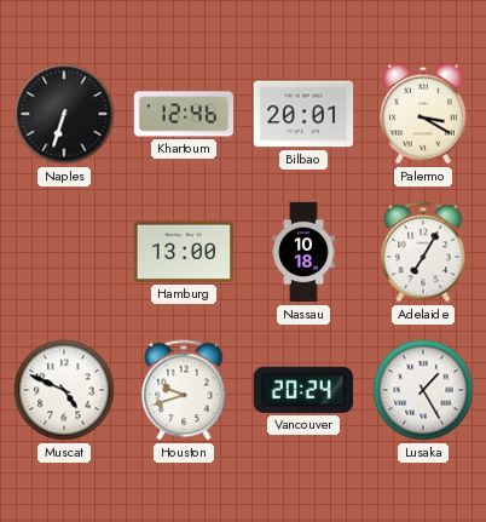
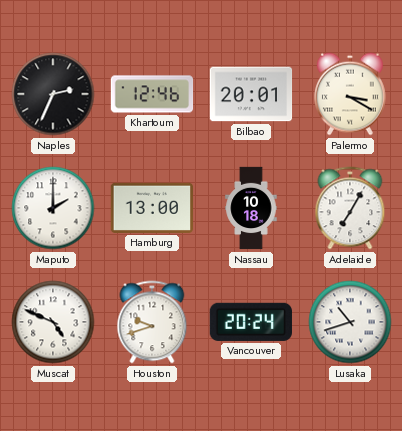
Naples: 6:33 -> 2:34
Maputo: none -> 2:00
Lusaka: 1:25 -> 10:42
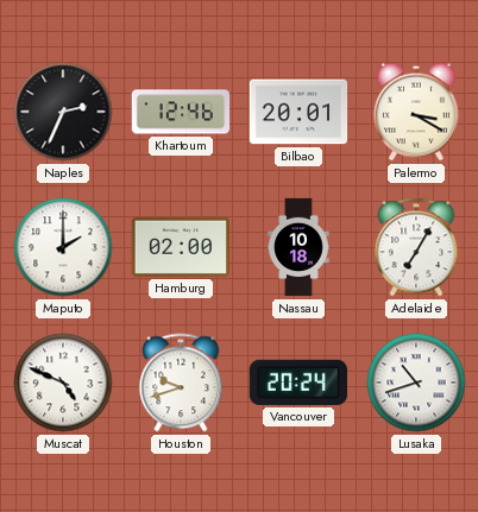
Hamburg: 13:00 -> 02:00
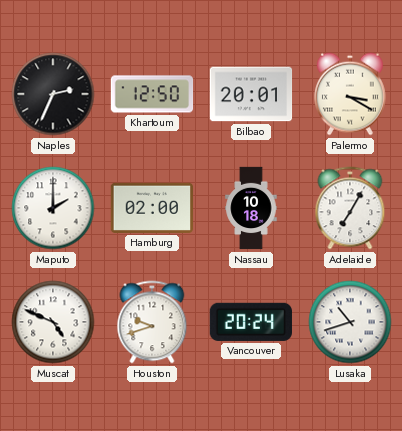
Khartoum: 12:46 -> 12:50
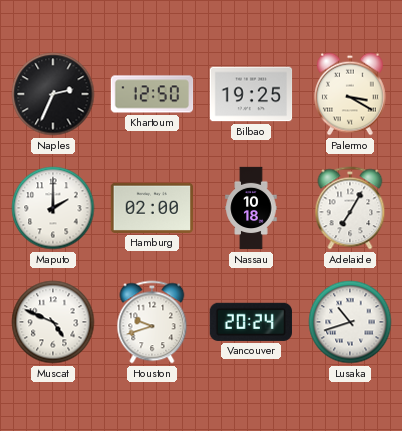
Bilbao: 20:01 -> 19:25
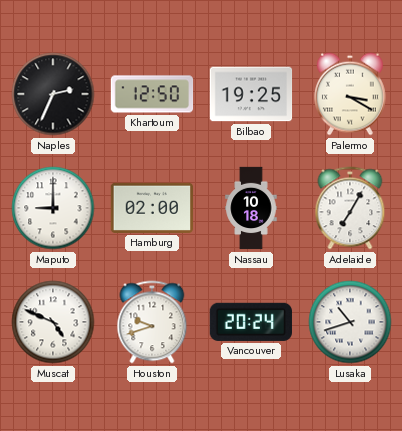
Maputo: 2:00 -> 9:00
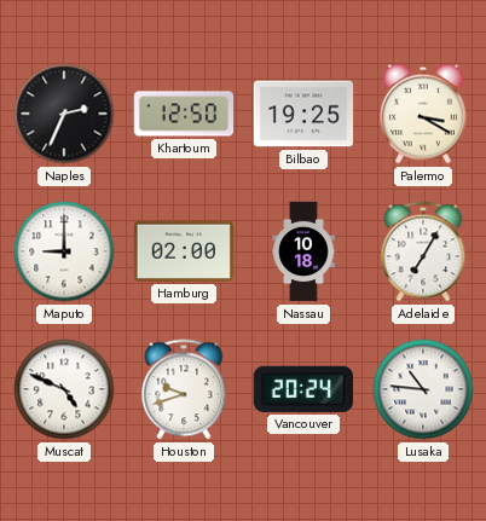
Lusaka: 10:42 -> 10:46
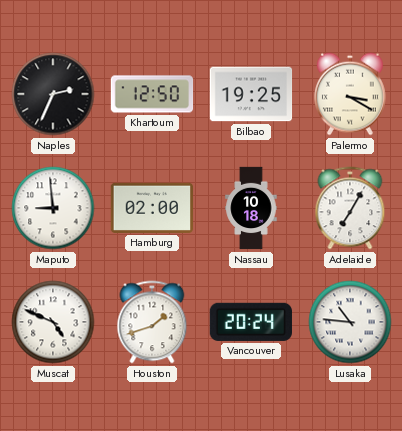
Maputo: 9:00 -> 8:59
Houston: 9:42 -> 1:42
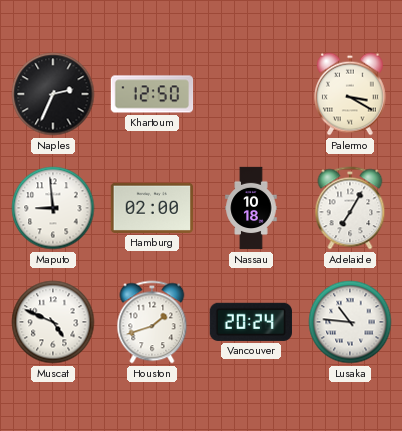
Bilbao: 19:25 -> none
